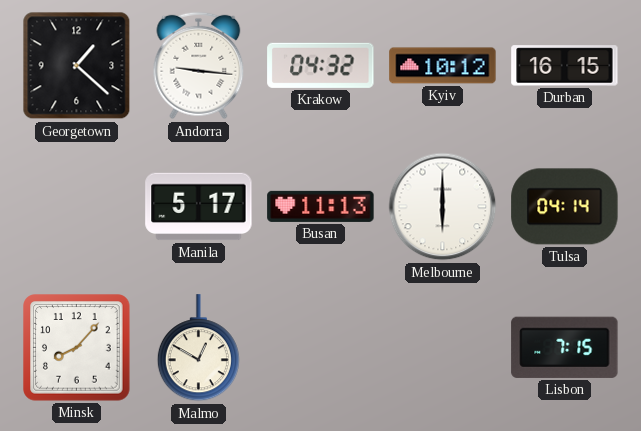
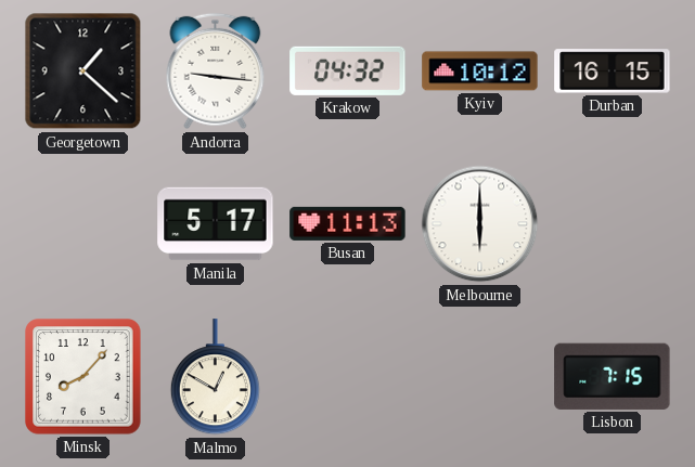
Tulsa: 04:14 -> none
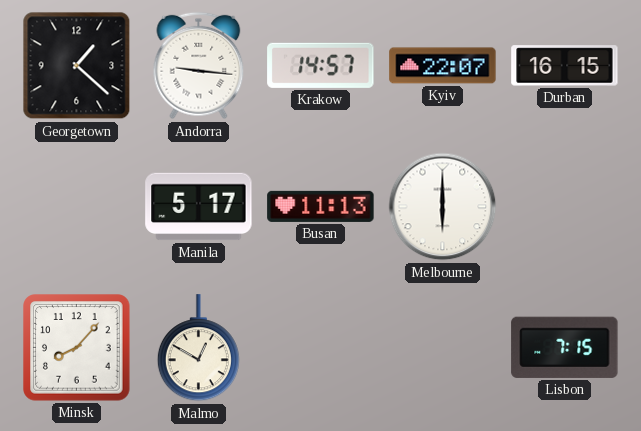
Krakow: 04:32 -> 14:57
Kyiv: 10:12 -> 22:07
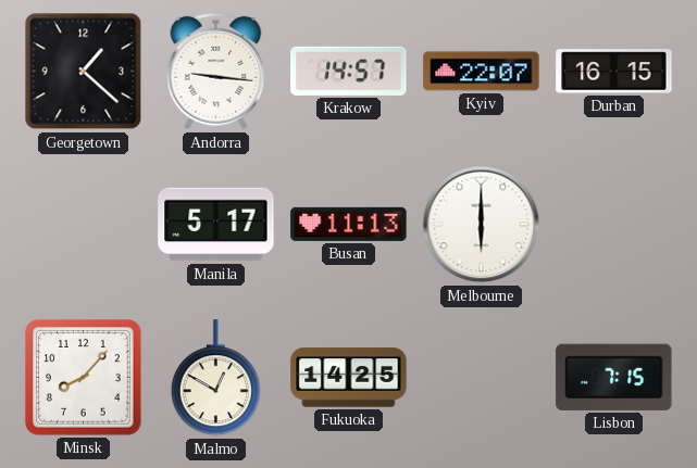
Fukuoka: none -> 14:25
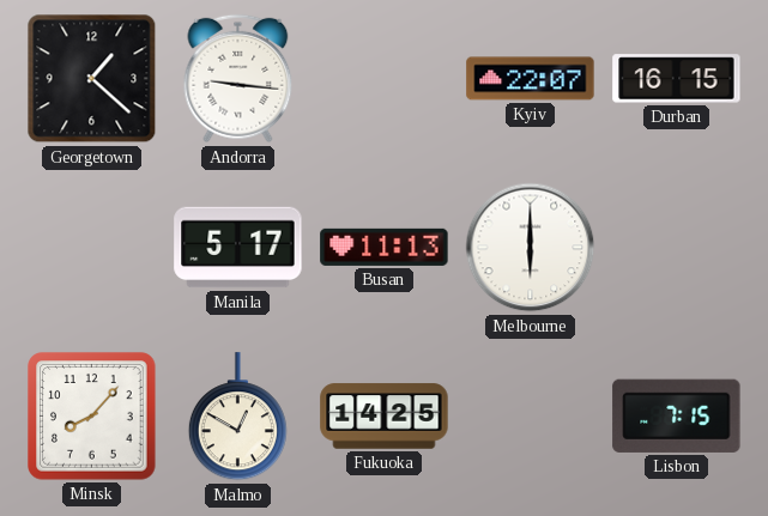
Krakow: 14:57 -> none
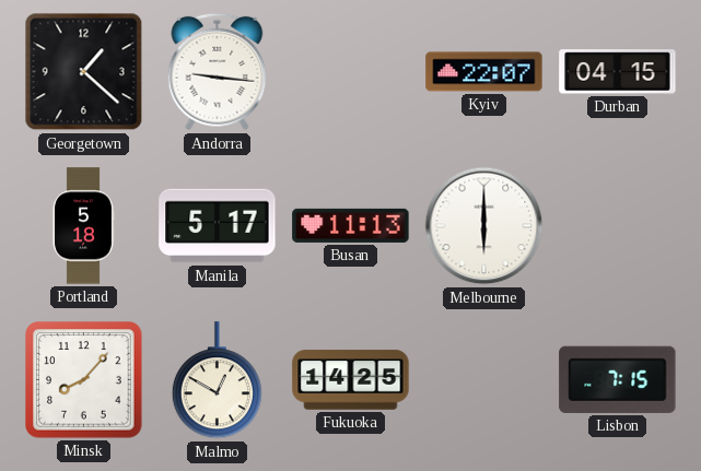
Durban: 16:15 -> 04:15
Portland: none -> 5:18
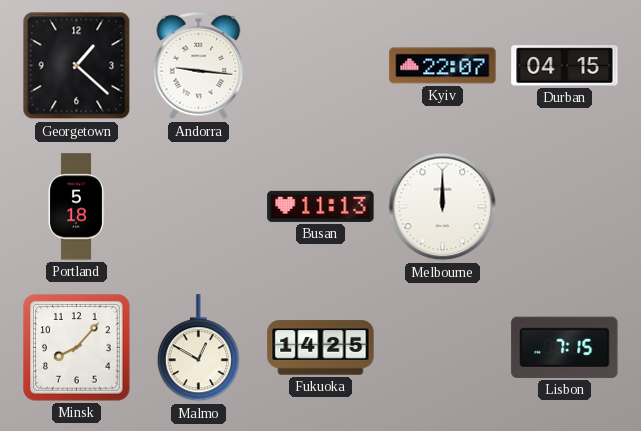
Manila: 5:17 -> none
Melbourne: 6:00 -> 12:00
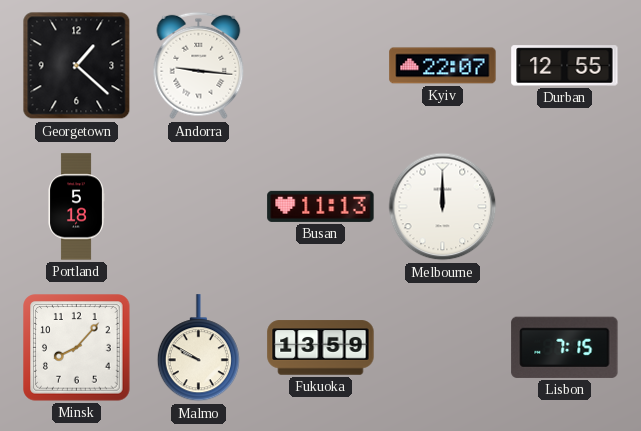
Durban: 04:15 -> 12:55
Malmo: 12:50 -> 9:50
Fukuoka: 14:25 -> 13:59
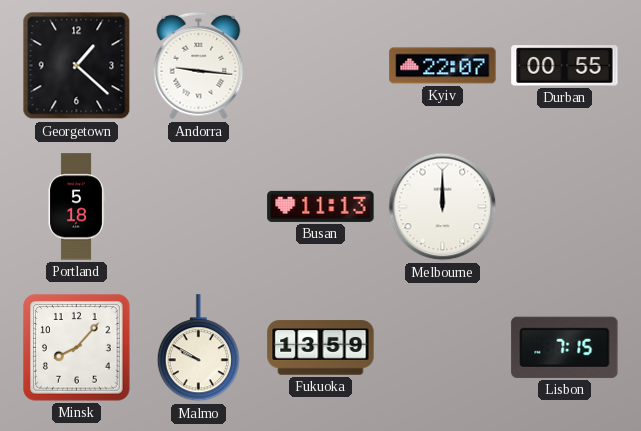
Durban: 12:55 -> 00:55
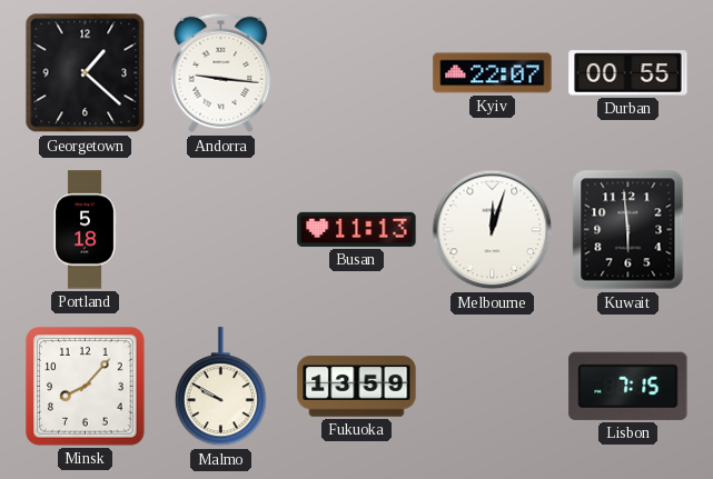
Melbourne: 12:00 -> 12:03
Kuwait: none -> 5:59
